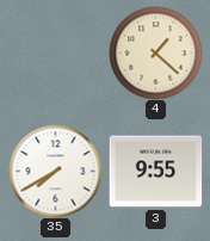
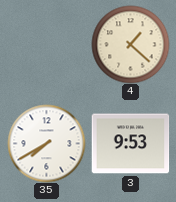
3: 9:55 -> 9:53
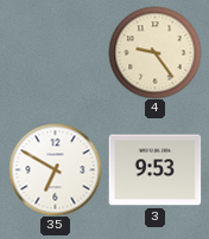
4: 1:22 -> 9:24
35: 7:40 -> 6:50
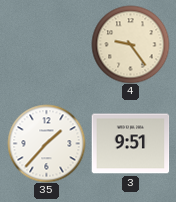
35: 6:50 -> 1:37
3: 9:53 -> 9:51
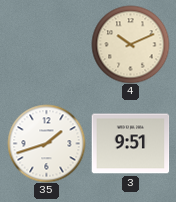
4: 9:24 -> 10:11
35: 1:37 -> 1:42
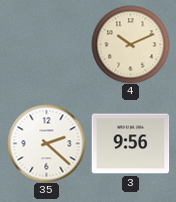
35: 1:42 -> 2:22
3: 9:51 -> 9:56
